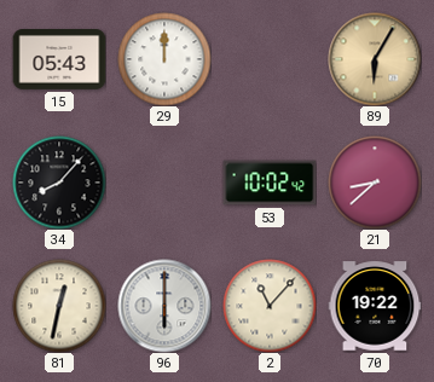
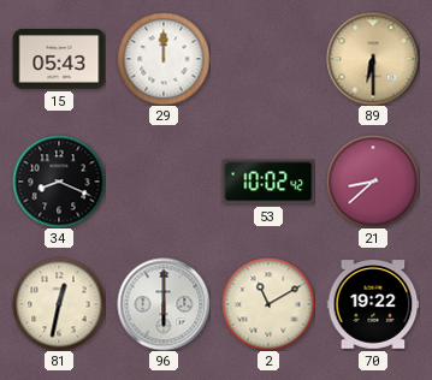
89: 6:05 -> 6:30
34: 8:07 -> 8:19
2: 11:07 -> 11:10
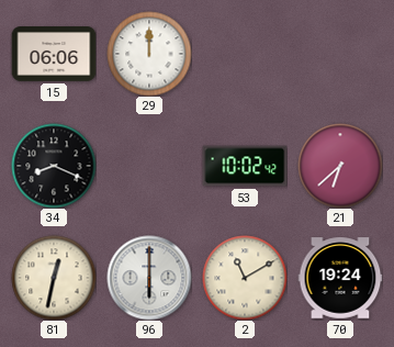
15: 05:43 -> 06:06
89: 6:30 -> none
21: 8:38 -> 6:38
70: 19:22 -> 19:24
